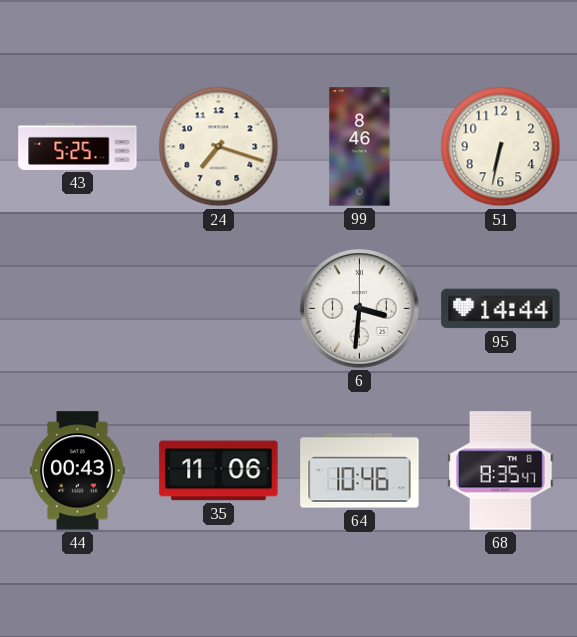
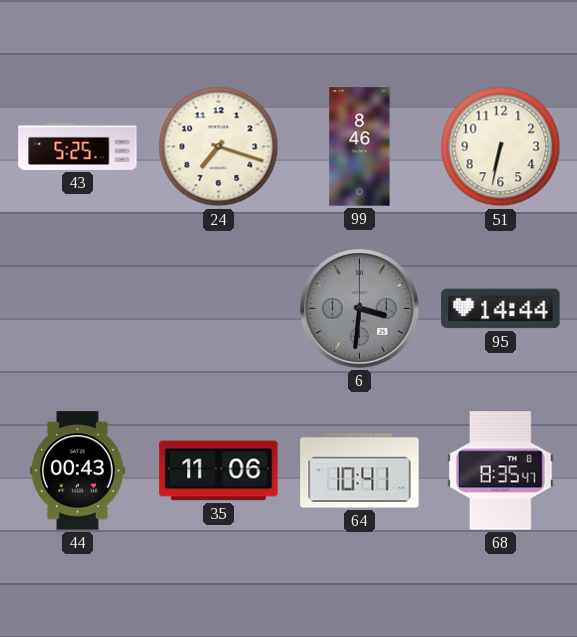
6 dial: white -> grey
64: 10:46 -> 10:41
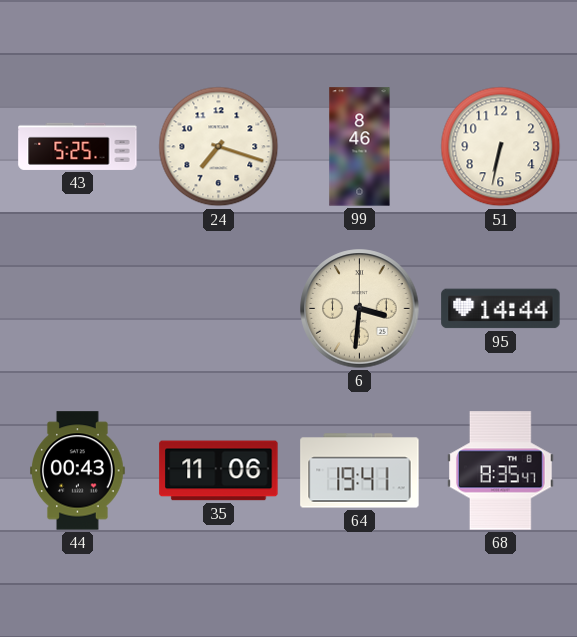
6 dial: grey -> cream
64: 10:41 -> 19:41
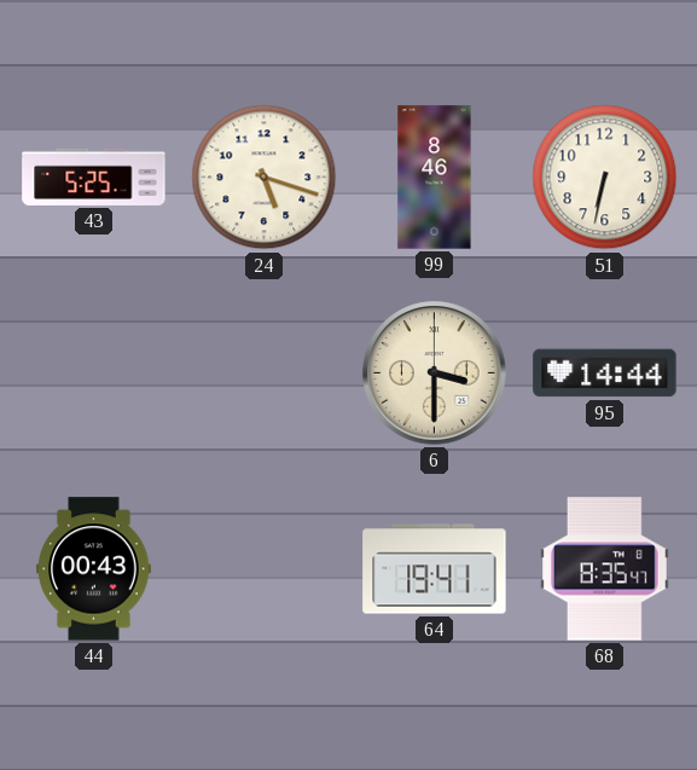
24: 7:18 -> 5:18
6: 3:31 -> 3:30
35: 11:06 -> none
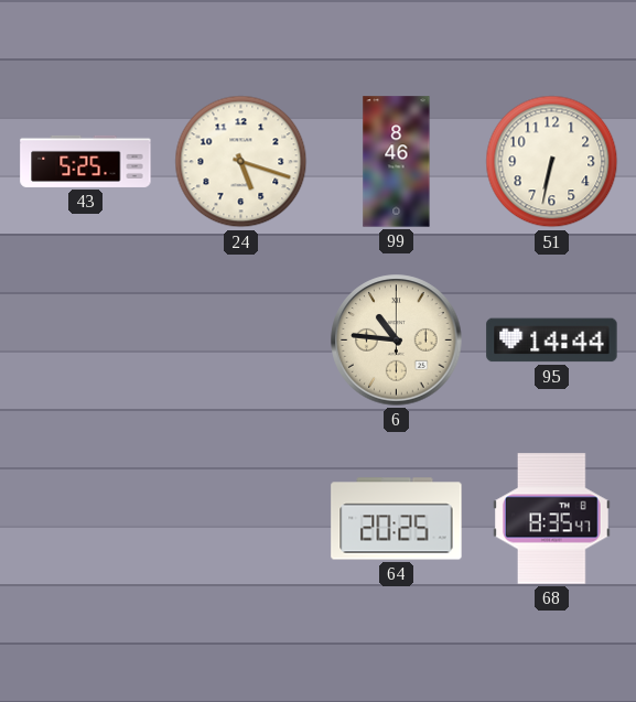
6: 3:30 -> 10:46
44: 00:43 -> none
64: 19:41 -> 20:25
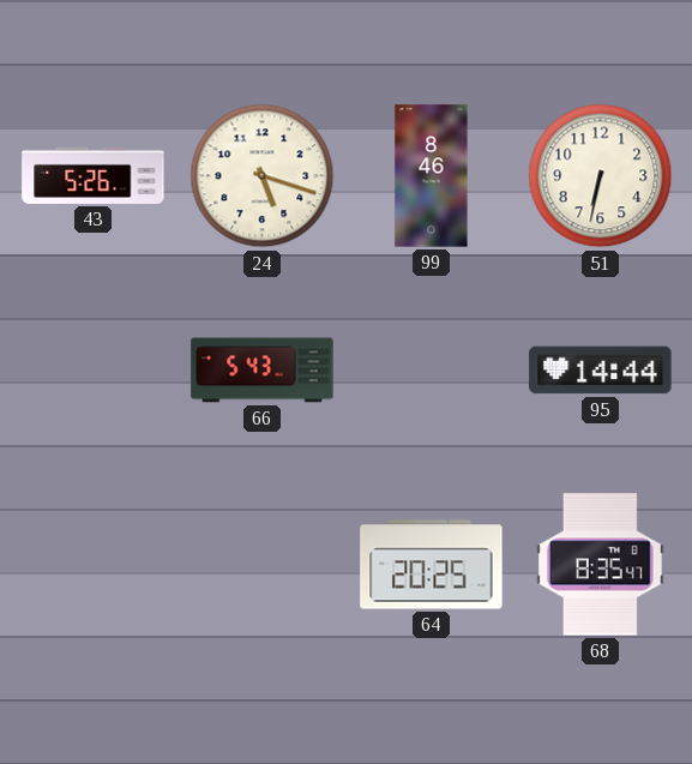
43: 5:25 -> 5:26
66: none -> 5:43
6: 10:46 -> none
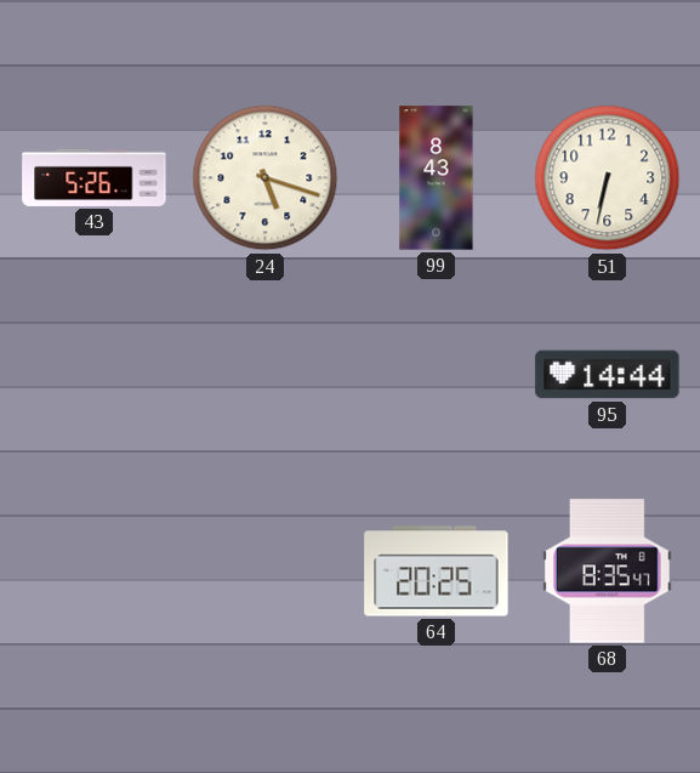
99: 8:46 -> 8:43
66: 5:43 -> none
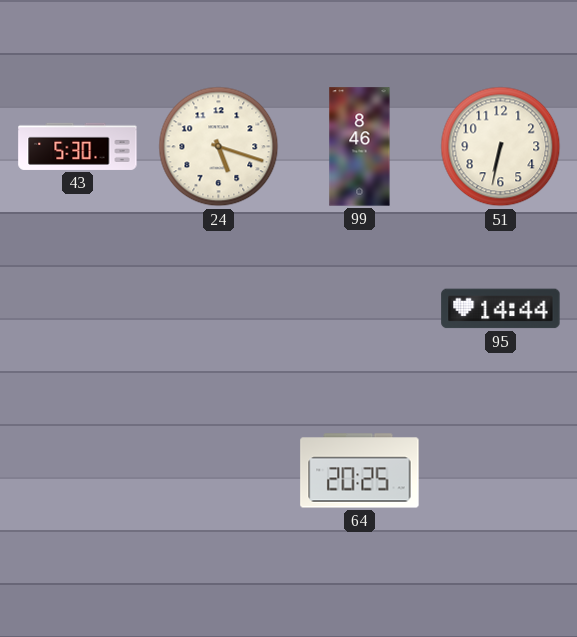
43: 5:26 -> 5:30
99: 8:43 -> 8:46
68: 8:35 -> none
